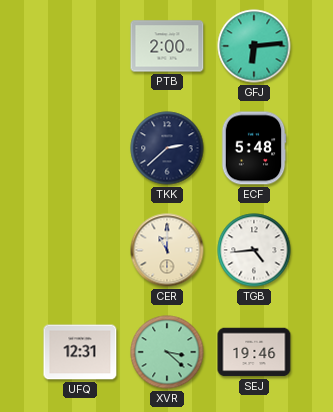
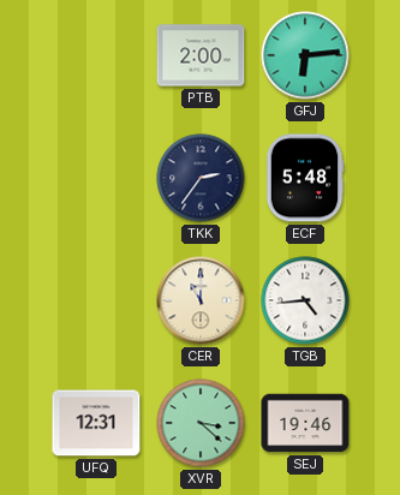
TKK: 2:38 -> 2:36
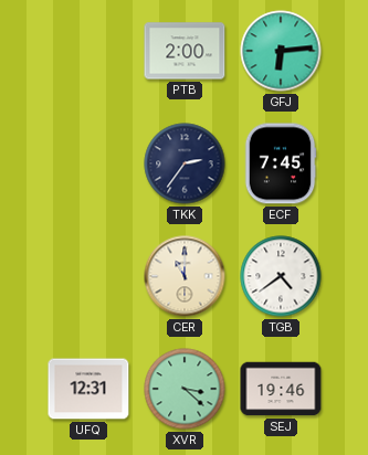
ECF: 5:48 -> 7:45
TGB: 4:44 -> 4:39
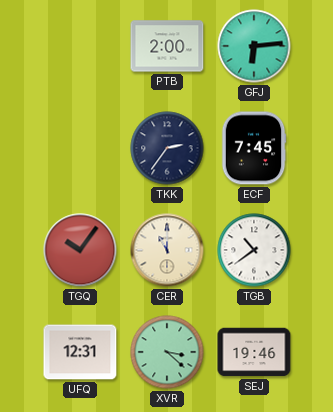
TGQ: none -> 10:06
TGB: 4:39 -> 10:39
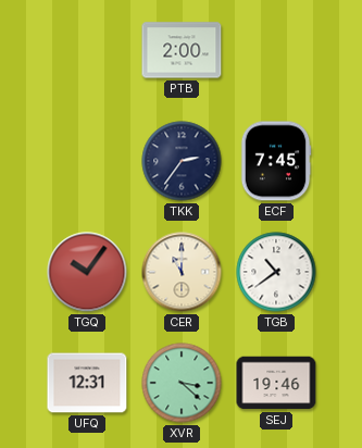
GFJ: 6:14 -> none
